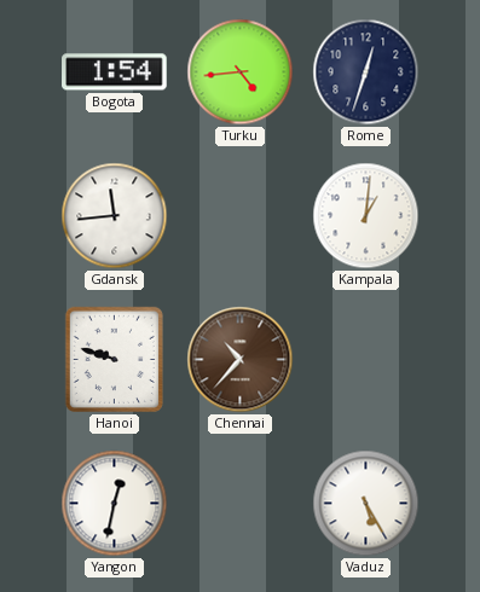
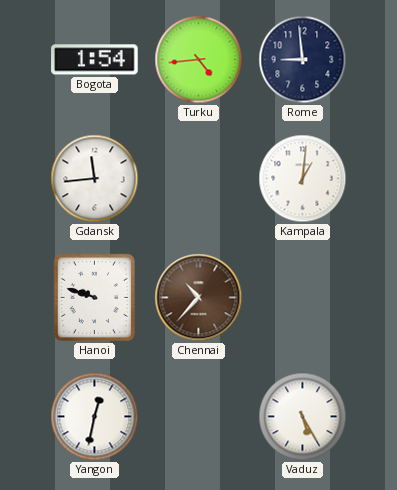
Rome: 12:33 -> 8:59
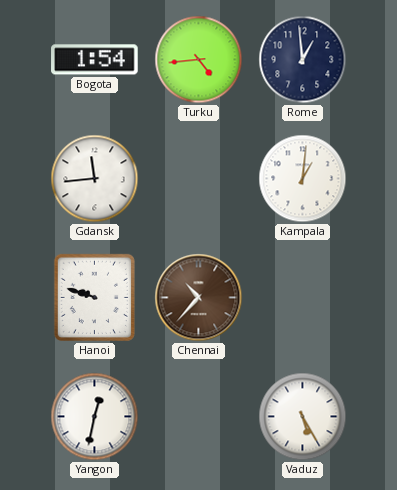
Rome: 8:59 -> 12:59
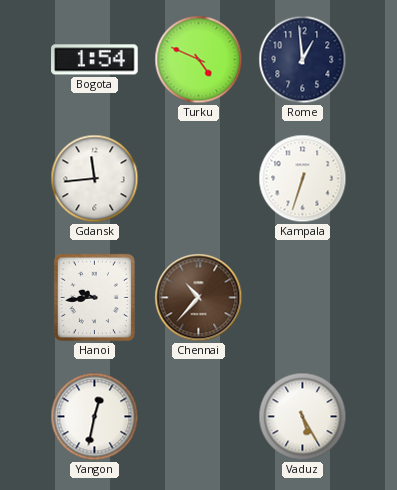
Turku: 4:44 -> 4:49
Kampala: 1:01 -> 6:33
Hanoi: 9:48 -> 9:44
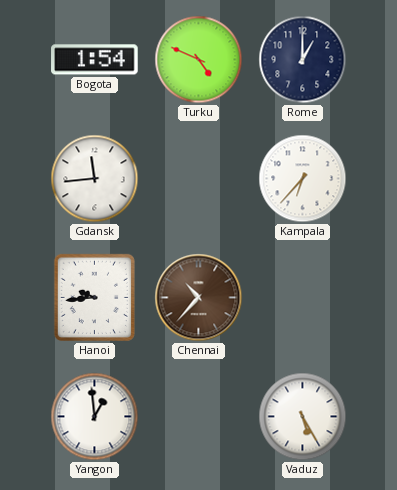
Rome: 12:59 -> 1:00
Kampala: 6:33 -> 6:37
Yangon: 12:32 -> 12:59
